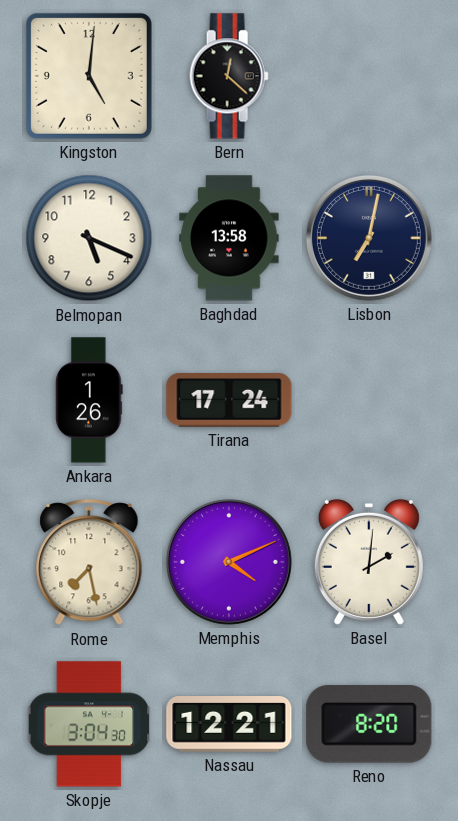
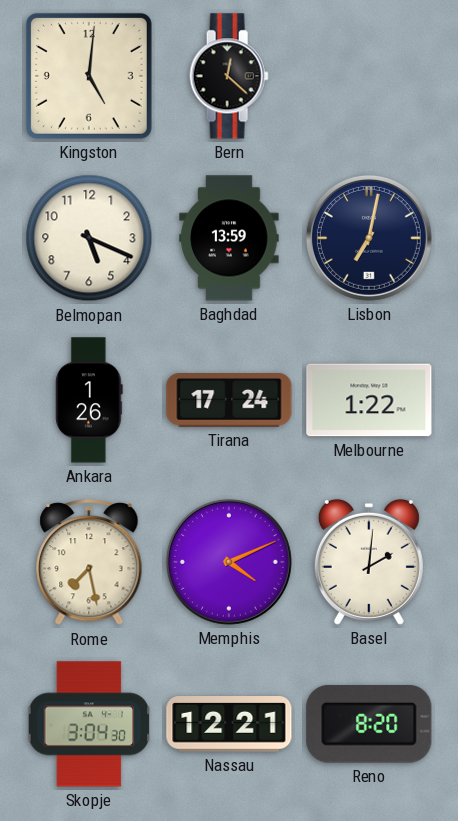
Baghdad: 13:58 -> 13:59
Melbourne: none -> 1:22
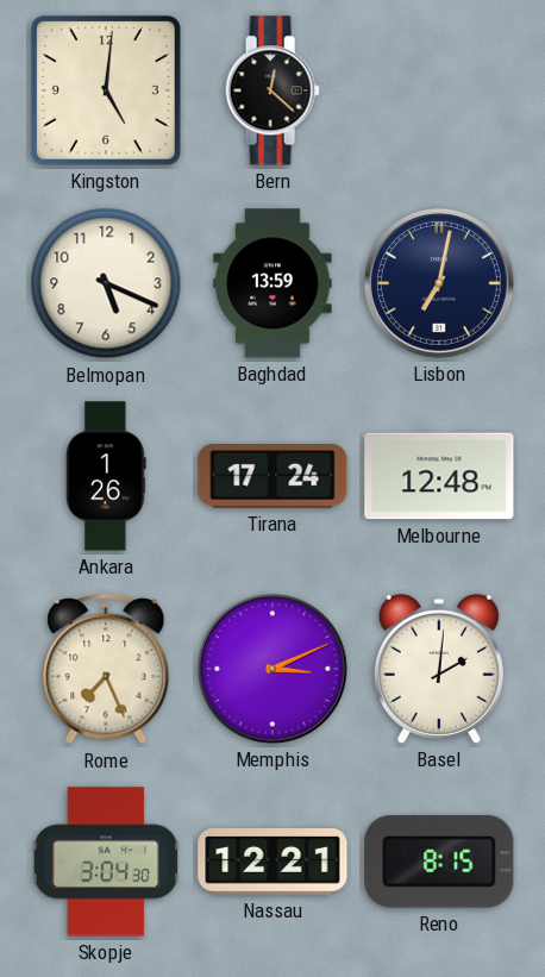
Melbourne: 1:22 -> 12:48
Rome: 7:28 -> 7:26
Memphis: 4:11 -> 3:11
Reno: 8:20 -> 8:15
